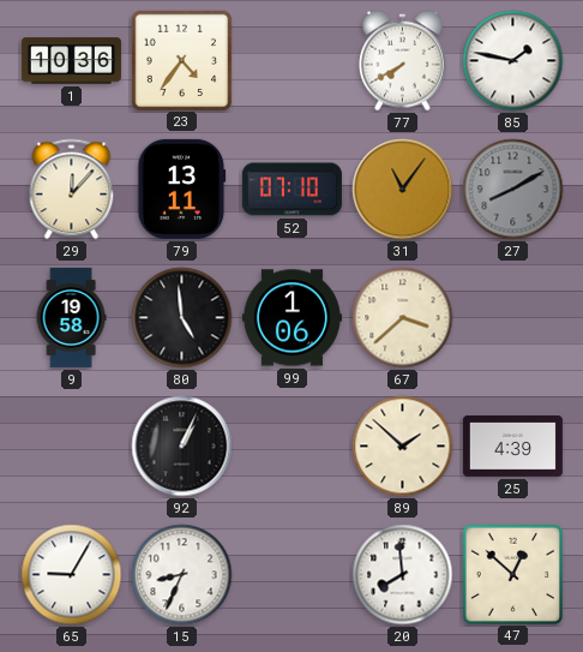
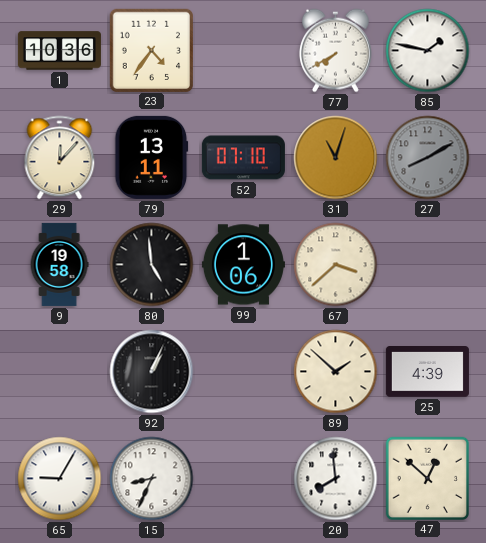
31: 11:06 -> 11:03
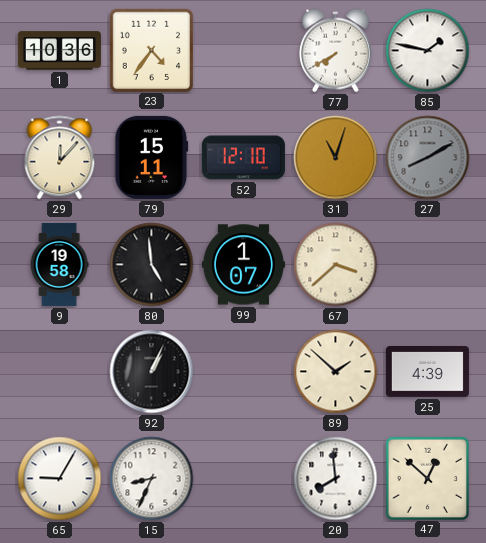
79: 13:11 -> 15:11
52: 07:10 -> 12:10
99: 1:06 -> 1:07
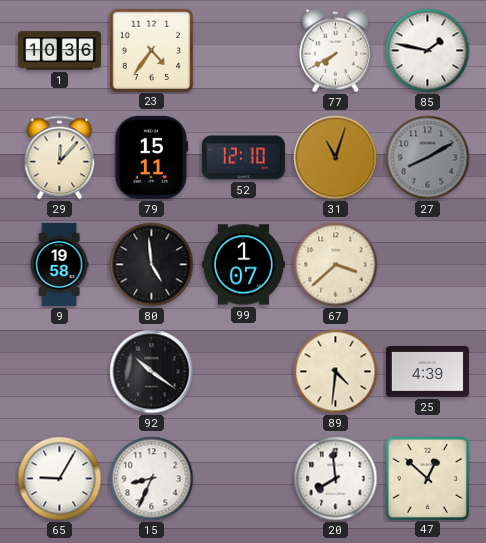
92: 1:04 -> 10:21
89: 1:52 -> 4:31
